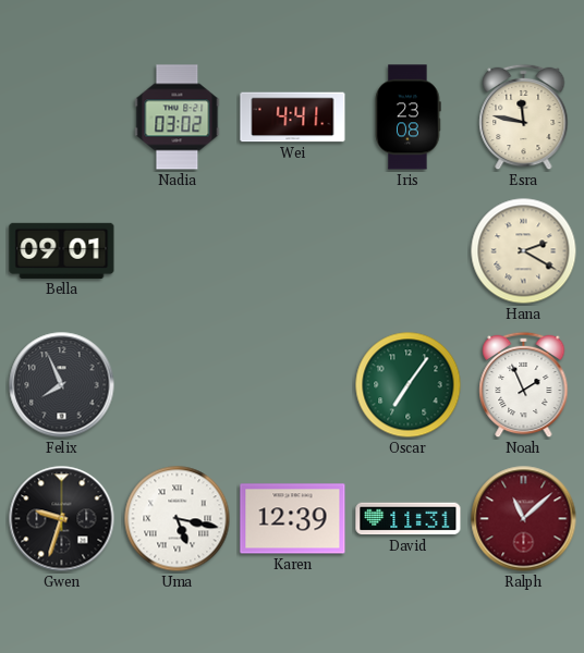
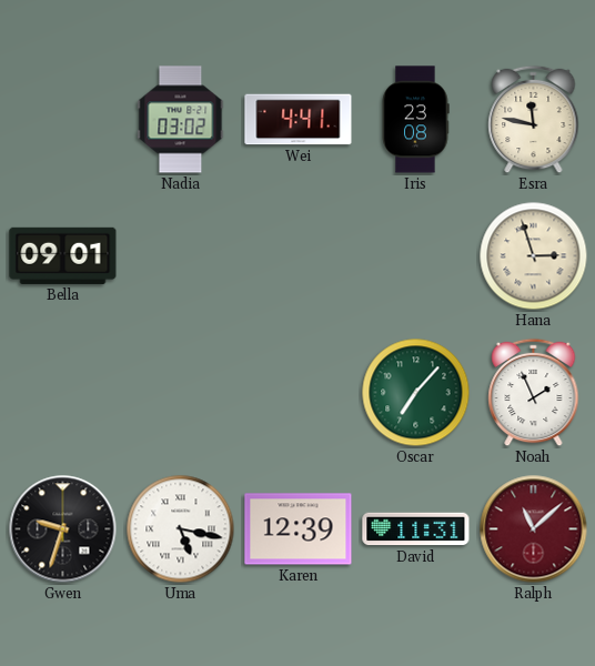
Hana: 2:20 -> 2:57
Felix: 7:56 -> none
Oscar: 7:06 -> 7:07
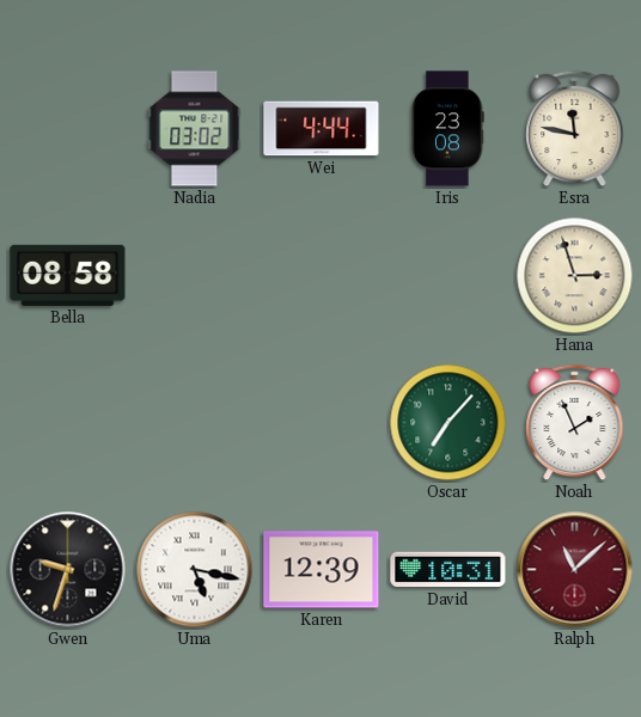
Wei: 4:41 -> 4:44
Bella: 09:01 -> 08:58
David: 11:31 -> 10:31
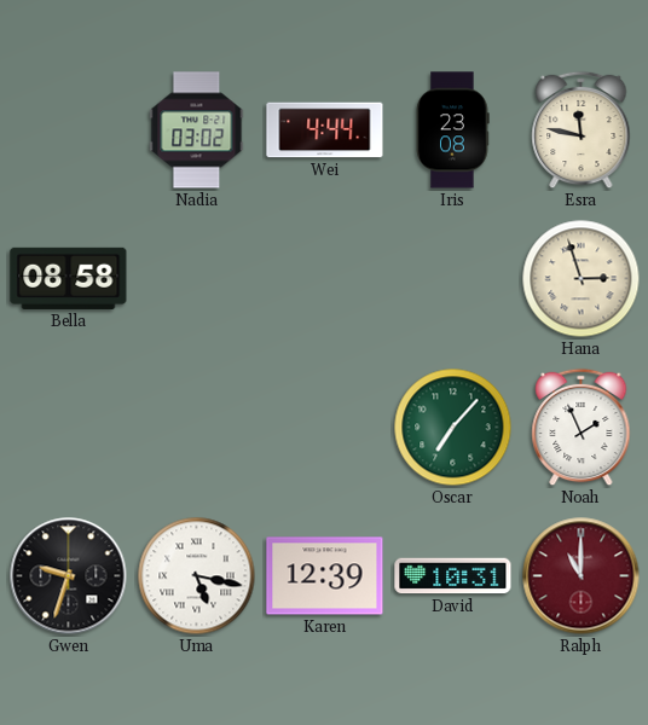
Ralph: 11:08 -> 11:00
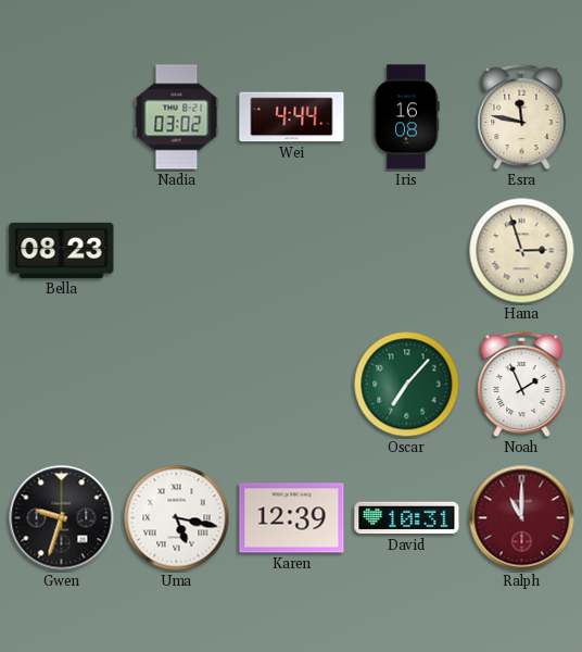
Iris: 23:08 -> 16:08
Bella: 08:58 -> 08:23
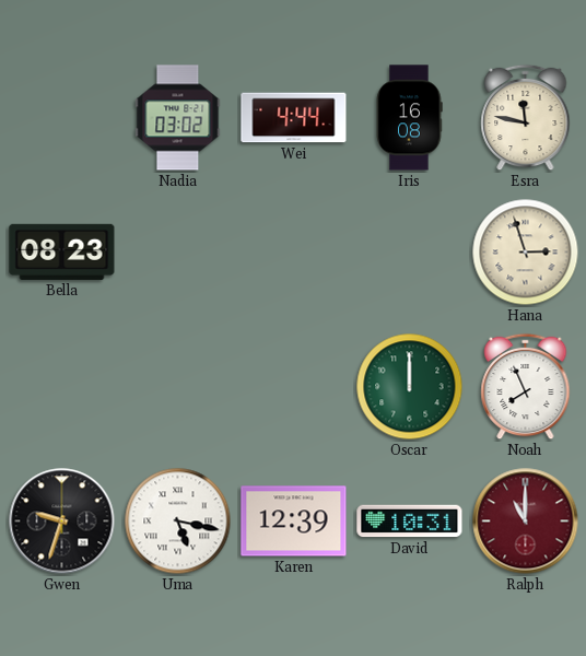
Oscar: 7:07 -> 12:00
Noah: 1:56 -> 7:56
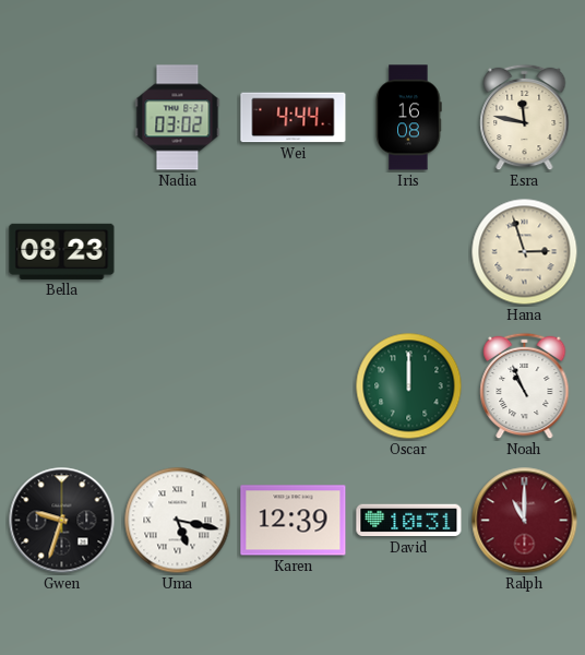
Noah: 7:56 -> 10:56
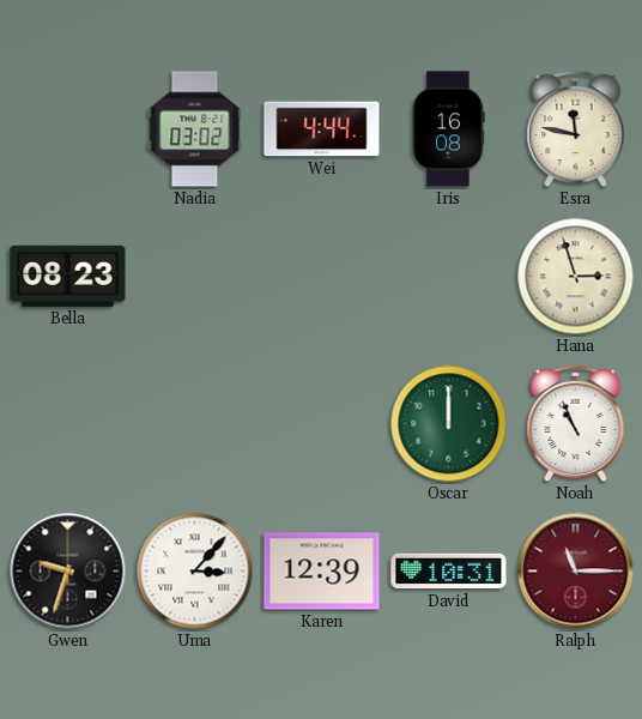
Uma: 5:17 -> 3:07
Ralph: 11:00 -> 11:15
